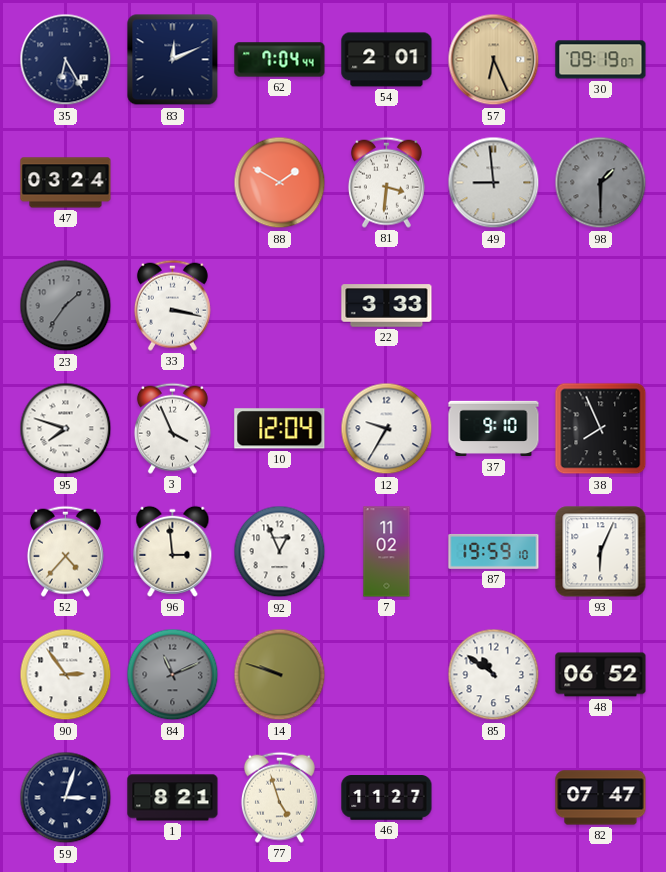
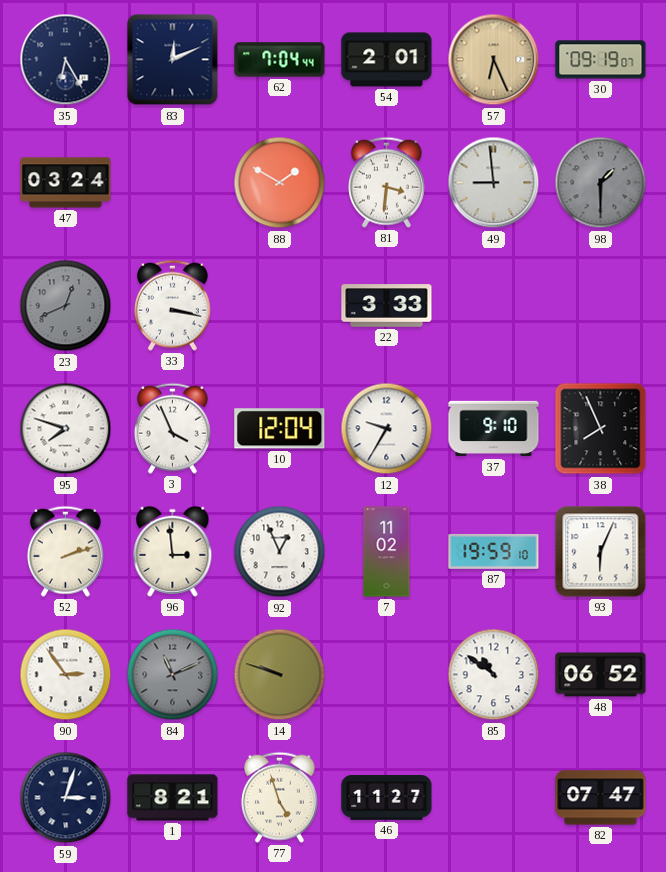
23: 1:36 -> 12:41
52: 4:37 -> 2:12
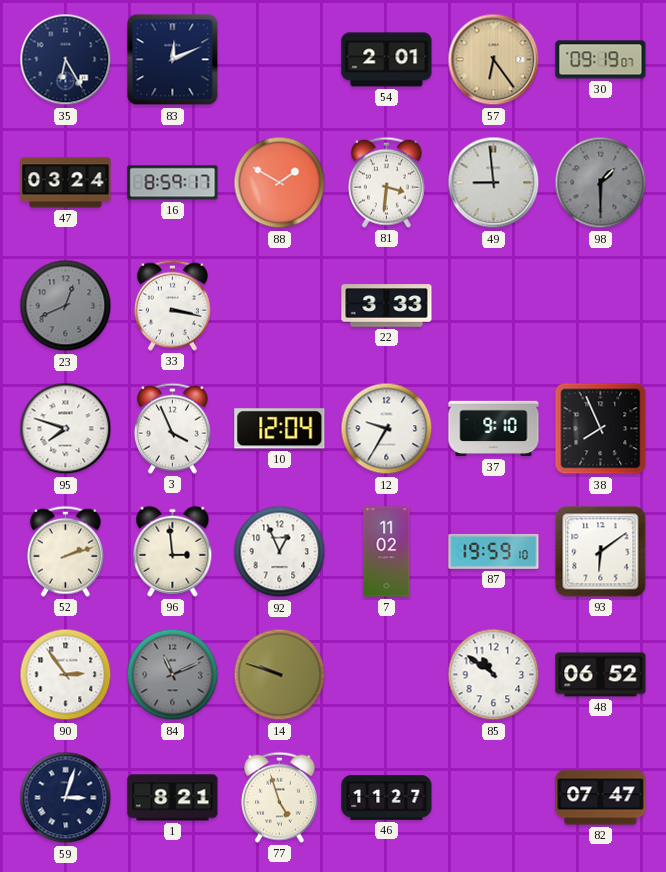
62: 7:04 -> none
57: 6:26 -> 6:24
16: none -> 8:59
93: 6:04 -> 6:09
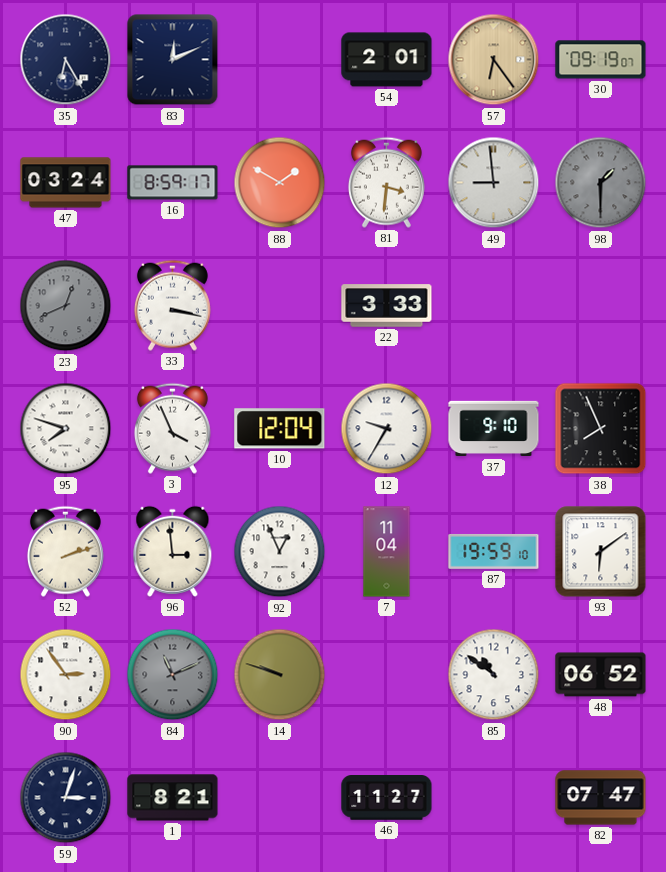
7: 11:02 -> 11:04
77: 4:57 -> none
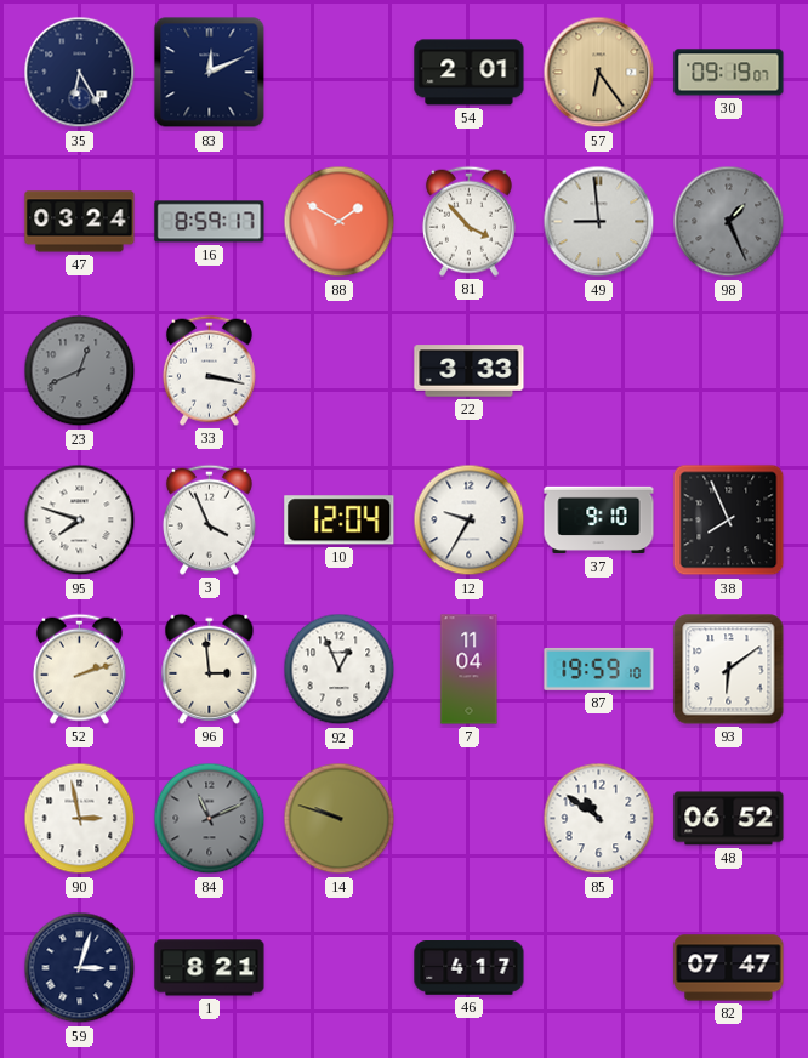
81: 3:31 -> 3:53
98: 1:30 -> 1:26
90: 2:54 -> 2:58
46: 11:27 -> 4:17
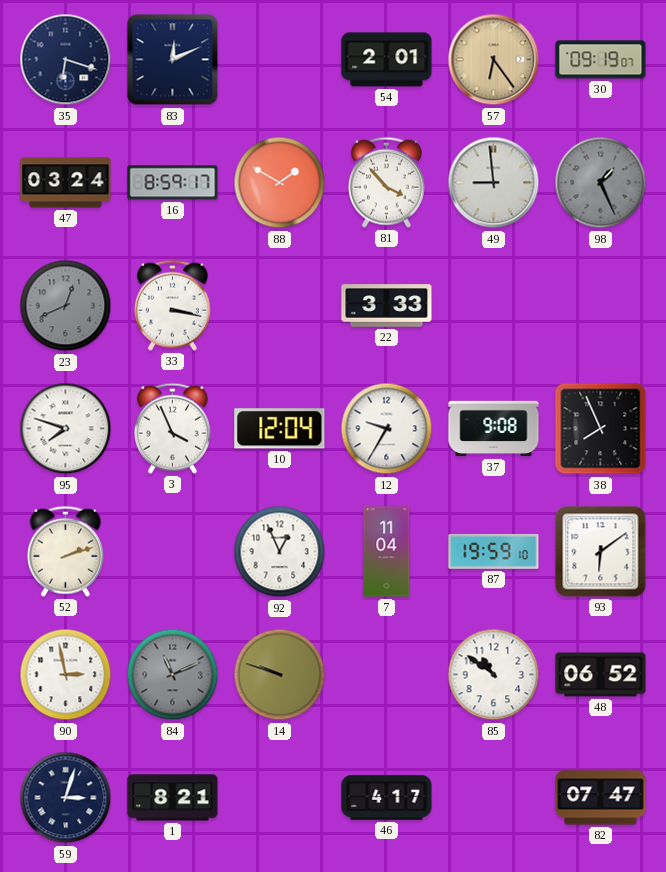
35: 6:25 -> 6:18
37: 9:10 -> 9:08
96: 2:59 -> none
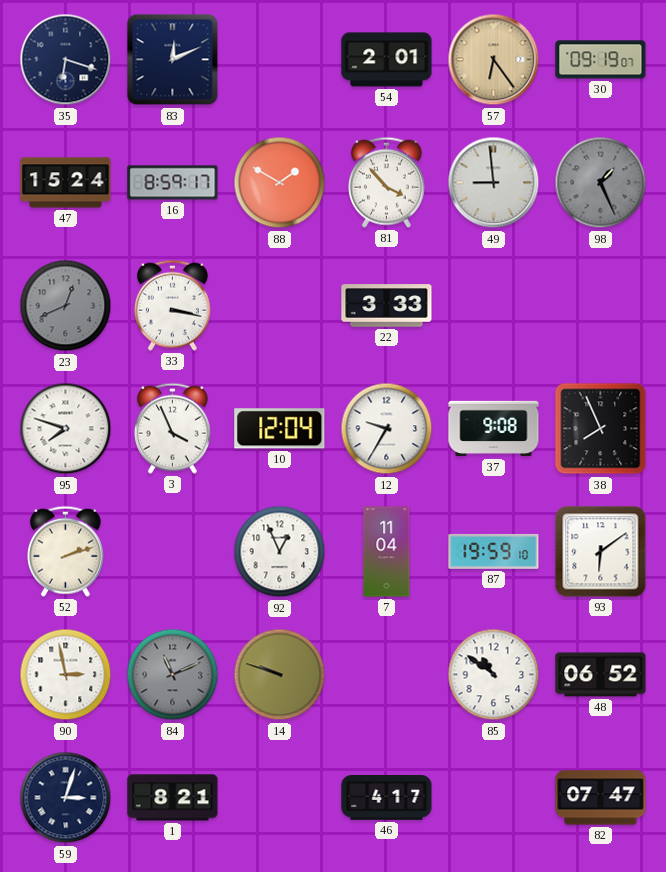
47: 03:24 -> 15:24
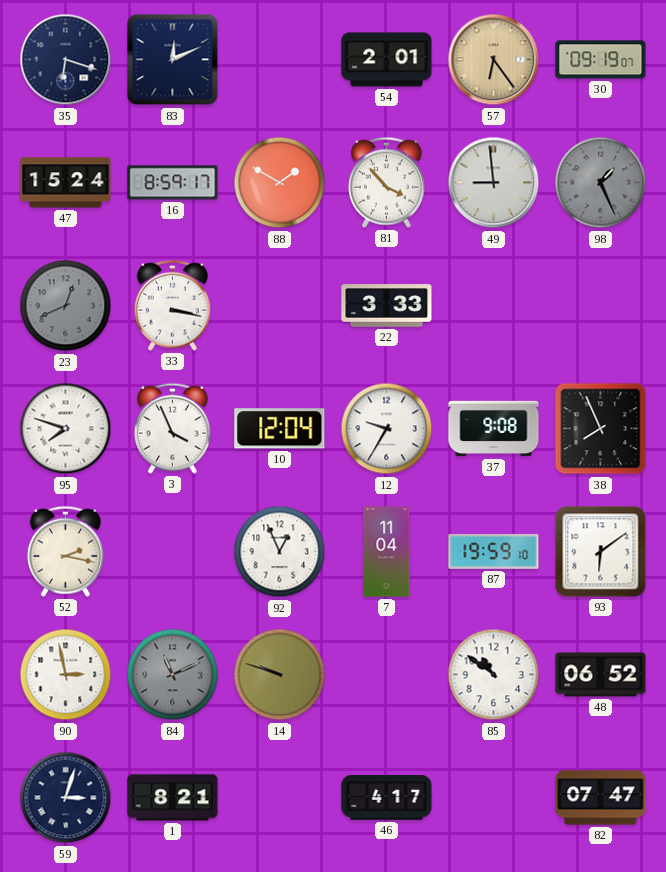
52: 2:12 -> 2:17
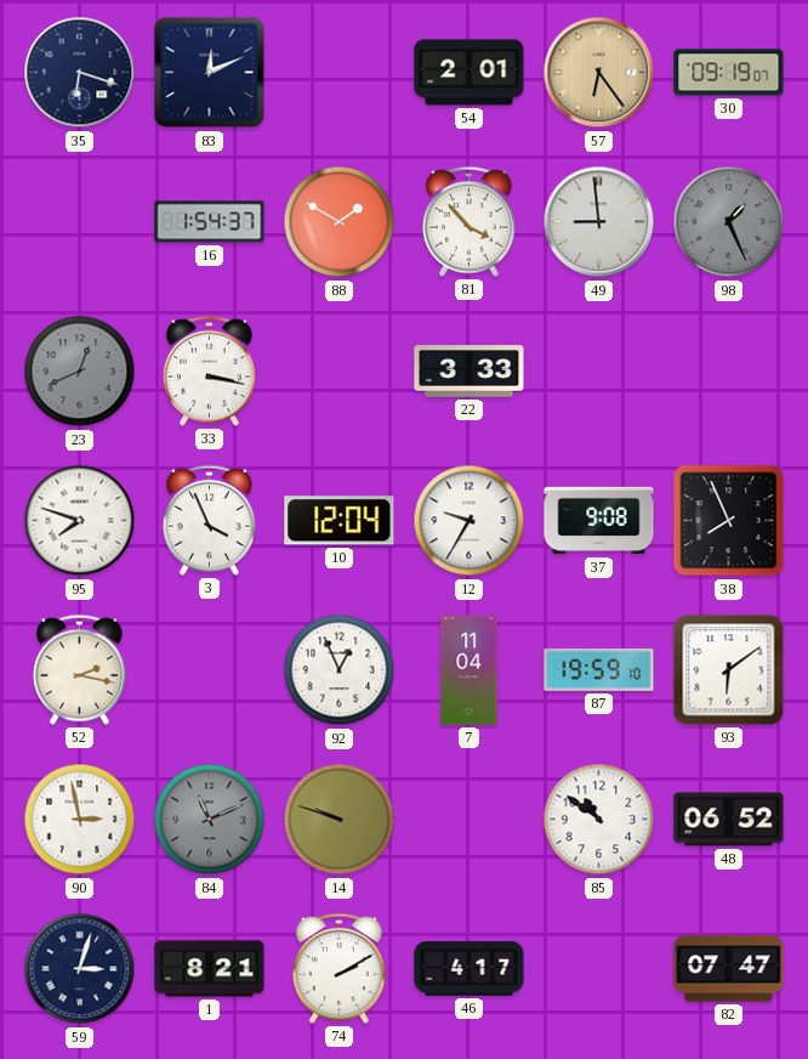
47: 15:24 -> none
16: 8:59 -> 1:54
74: none -> 2:10
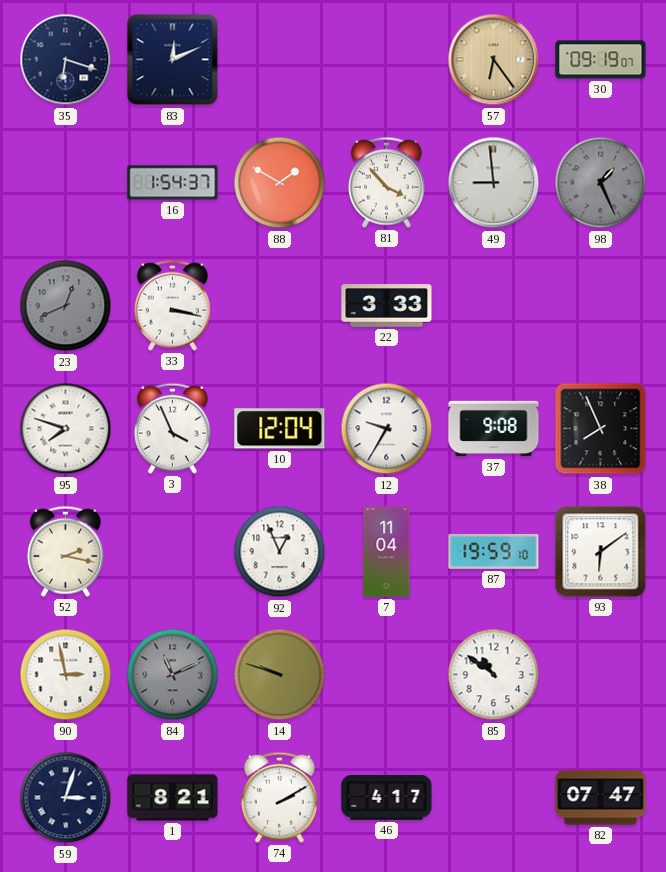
54: 2:01 -> none
48: 06:52 -> none
